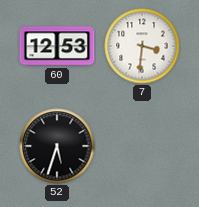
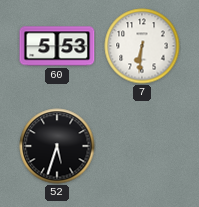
60: 12:53 -> 5:53
7: 3:31 -> 6:31
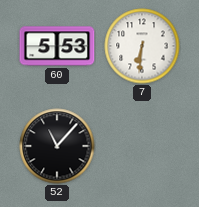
52: 5:33 -> 11:07
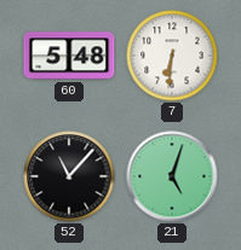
60: 5:53 -> 5:48
21: none -> 5:03
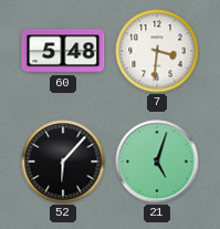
7: 6:31 -> 3:31
52: 11:07 -> 6:07
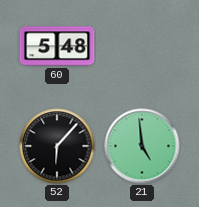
7: 3:31 -> none
21: 5:03 -> 4:59
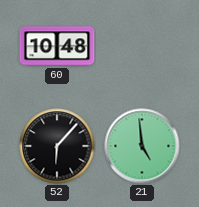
60: 5:48 -> 10:48
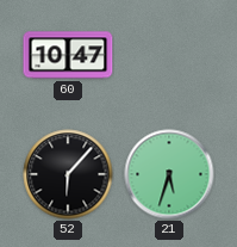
60: 10:48 -> 10:47
21: 4:59 -> 5:33
